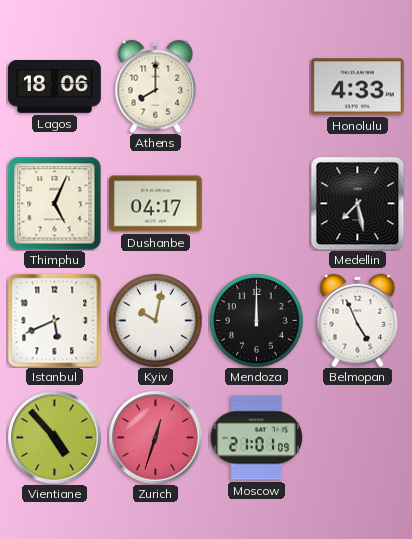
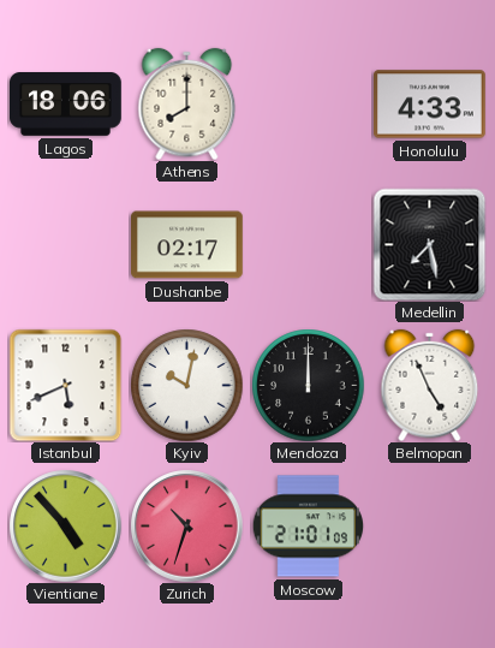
Thimphu: 5:04 -> none
Dushanbe: 04:17 -> 02:17
Zurich: 12:33 -> 10:33
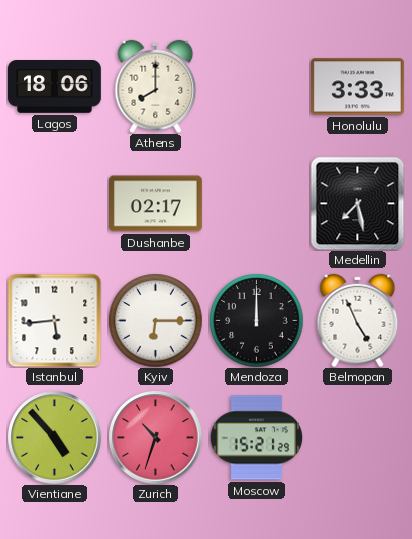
Honolulu: 4:33 -> 3:33
Istanbul: 5:41 -> 5:44
Kyiv: 10:02 -> 6:15
Moscow: 21:01 -> 15:21
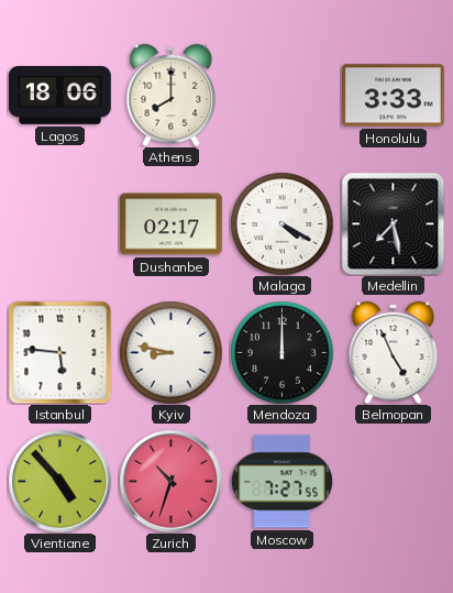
Malaga: none -> 4:20
Istanbul: 5:44 -> 5:46
Kyiv: 6:15 -> 8:47
Moscow: 15:21 -> 7:27
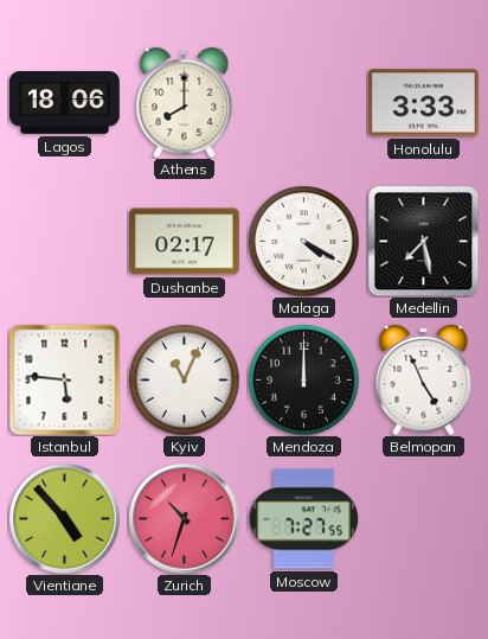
Kyiv: 8:47 -> 11:04
